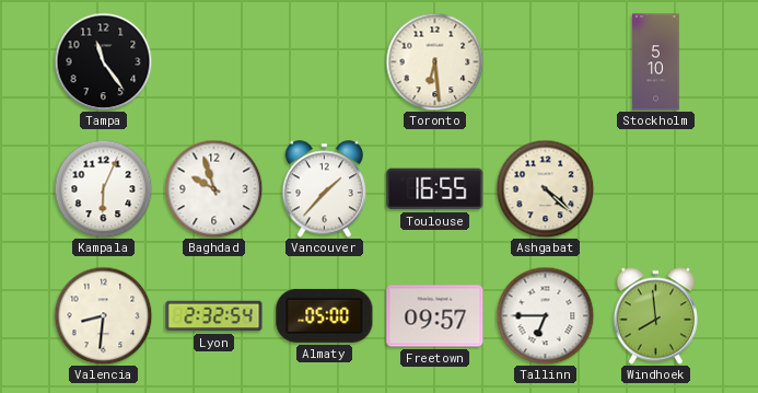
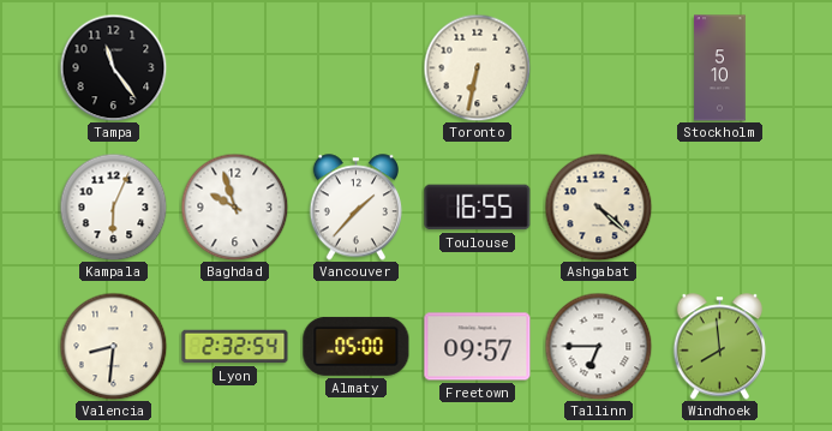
Toronto: 6:29 -> 6:32
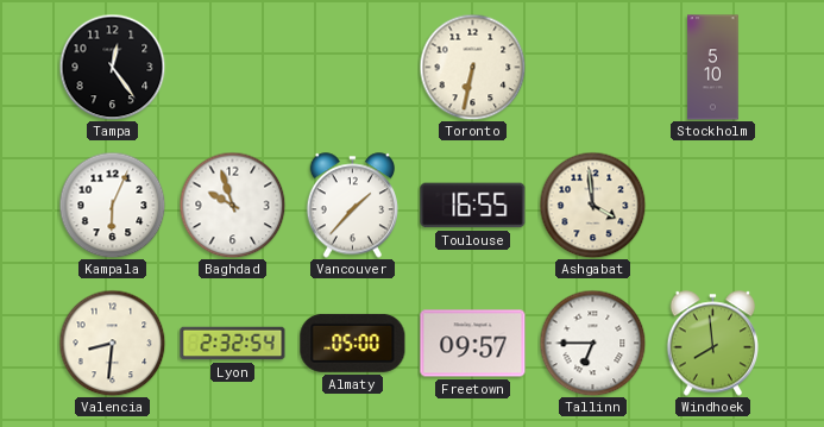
Tampa: 11:24 -> 12:24
Ashgabat: 4:22 -> 3:59
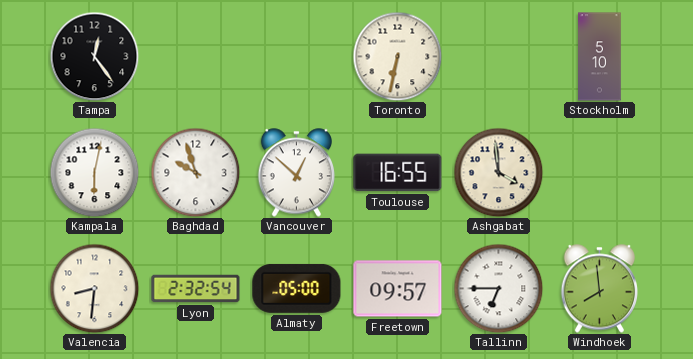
Kampala: 6:04 -> 6:02
Vancouver: 1:37 -> 12:52
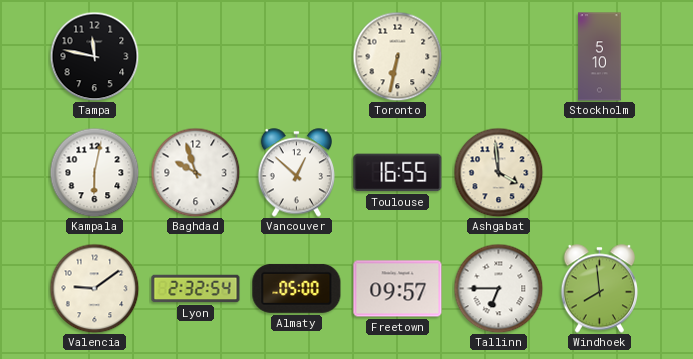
Tampa: 12:24 -> 11:47
Valencia: 8:31 -> 9:09
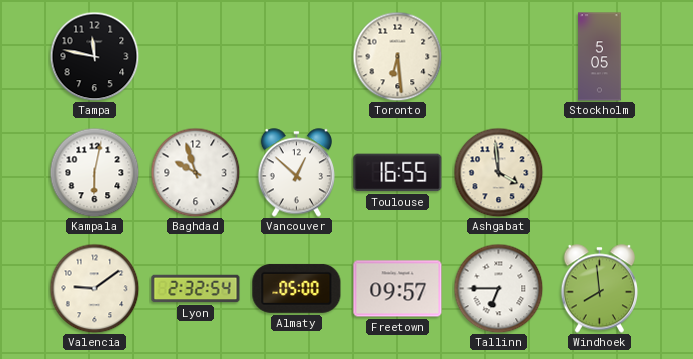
Toronto: 6:32 -> 6:29
Stockholm: 5:10 -> 5:05
